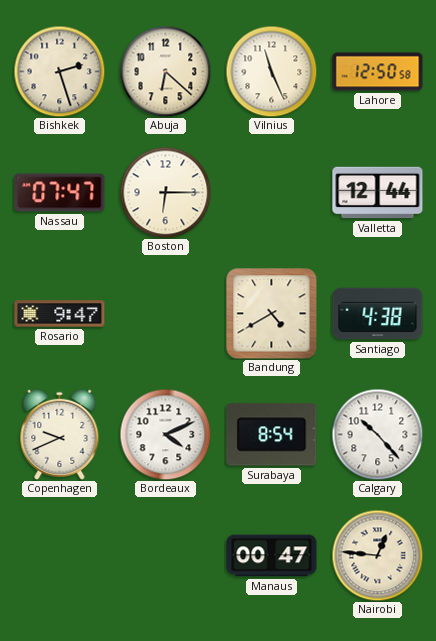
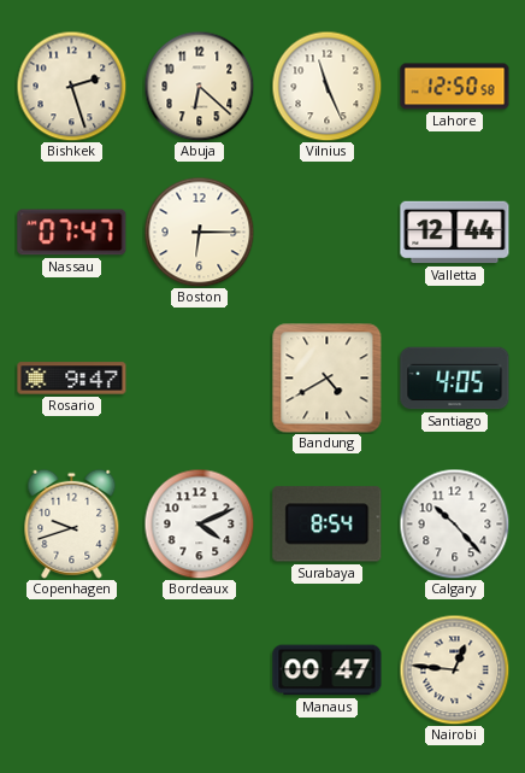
Santiago: 4:38 -> 4:05
Copenhagen: 9:41 -> 9:42
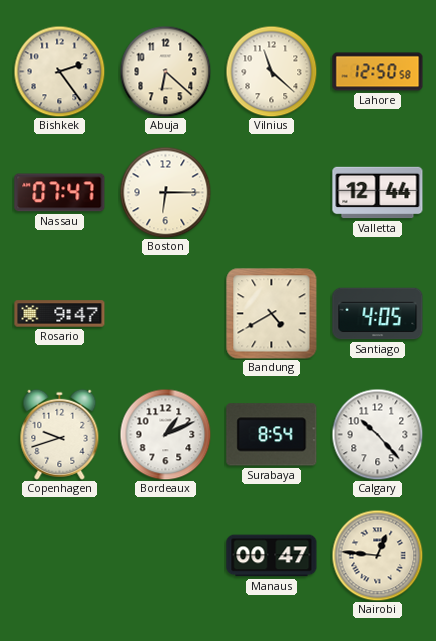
Bishkek: 2:27 -> 2:24
Vilnius: 11:26 -> 11:22
Bordeaux: 4:11 -> 1:11
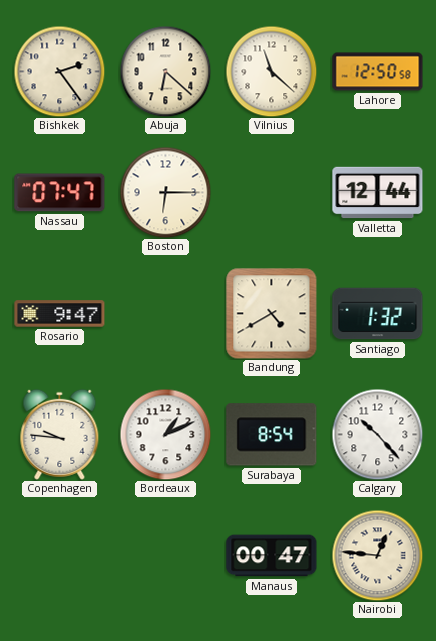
Santiago: 4:05 -> 1:32
Copenhagen: 9:42 -> 9:46
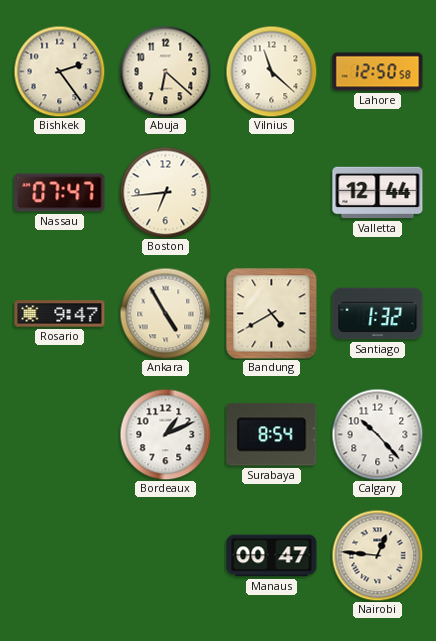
Boston: 6:15 -> 6:44
Ankara: none -> 4:55
Copenhagen: 9:46 -> none
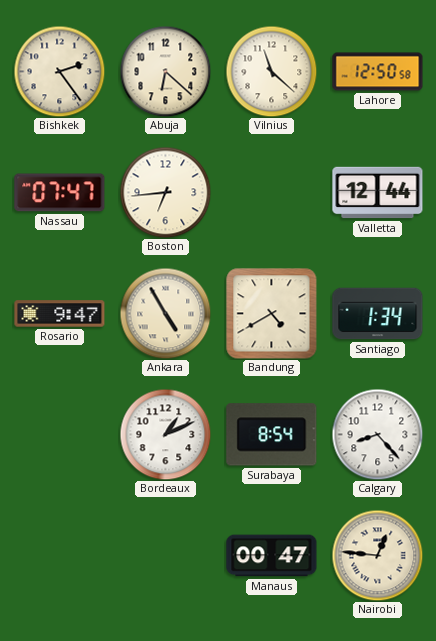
Santiago: 1:32 -> 1:34
Calgary: 10:23 -> 8:23
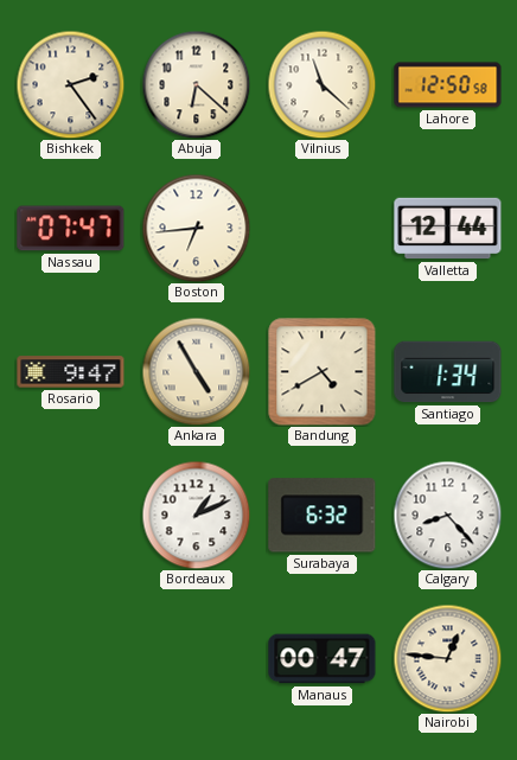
Surabaya: 8:54 -> 6:32
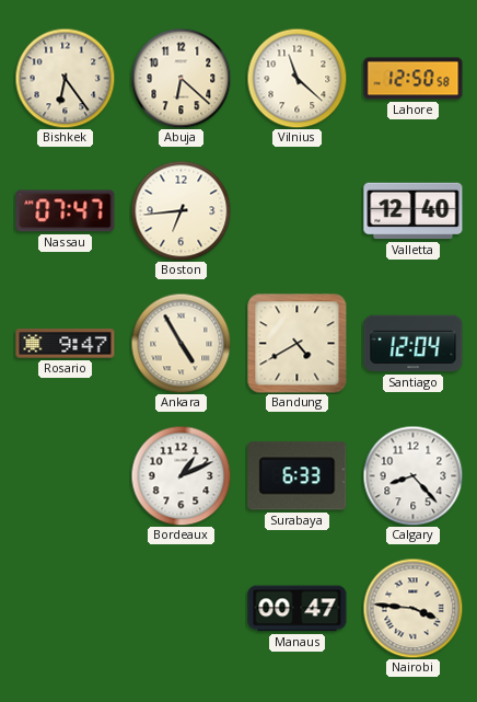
Bishkek: 2:24 -> 6:24
Valletta: 12:44 -> 12:40
Santiago: 1:34 -> 12:04
Surabaya: 6:32 -> 6:33
Nairobi: 12:46 -> 3:46
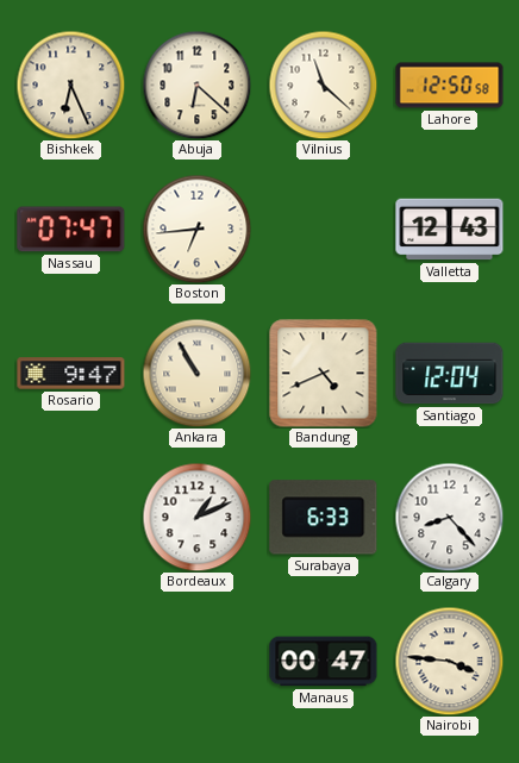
Bishkek: 6:24 -> 6:26
Valletta: 12:40 -> 12:43
Ankara: 4:55 -> 10:55
Bandung: 4:40 -> 4:41
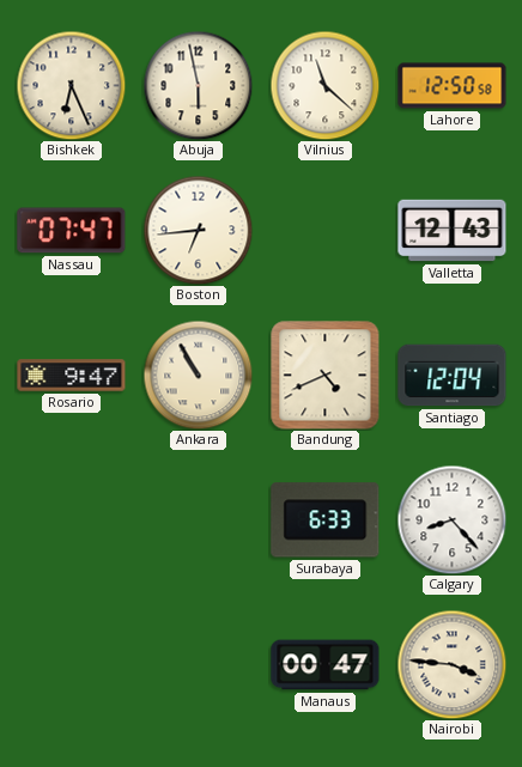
Abuja: 6:22 -> 5:58
Bordeaux: 1:11 -> none
